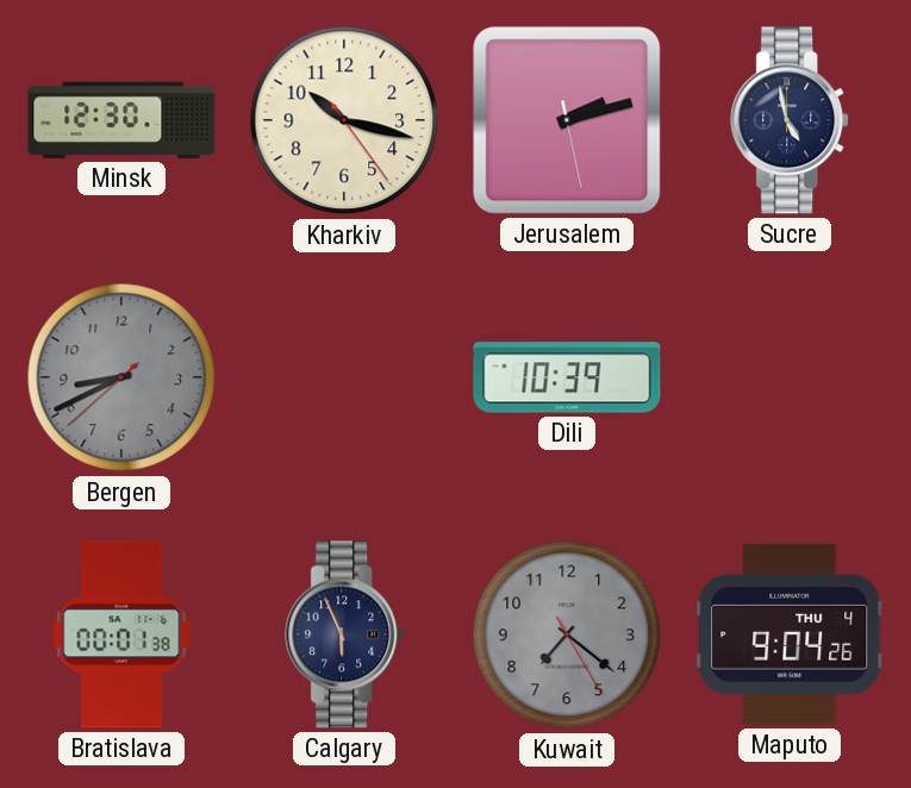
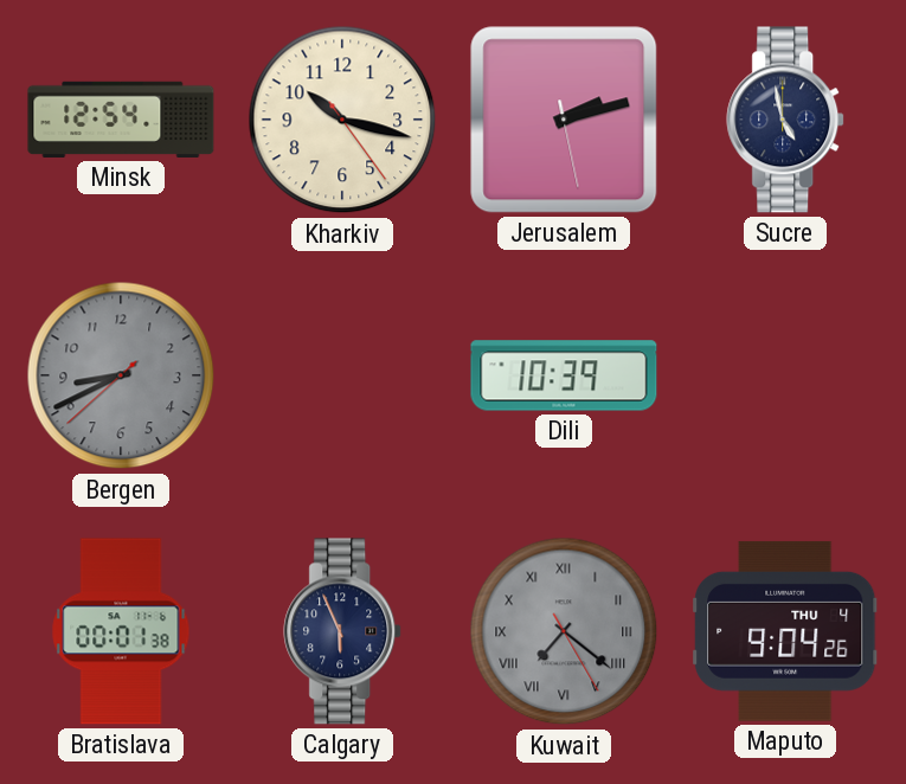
Minsk: 12:30 -> 12:54
Kuwait numerals: Arabic -> Roman
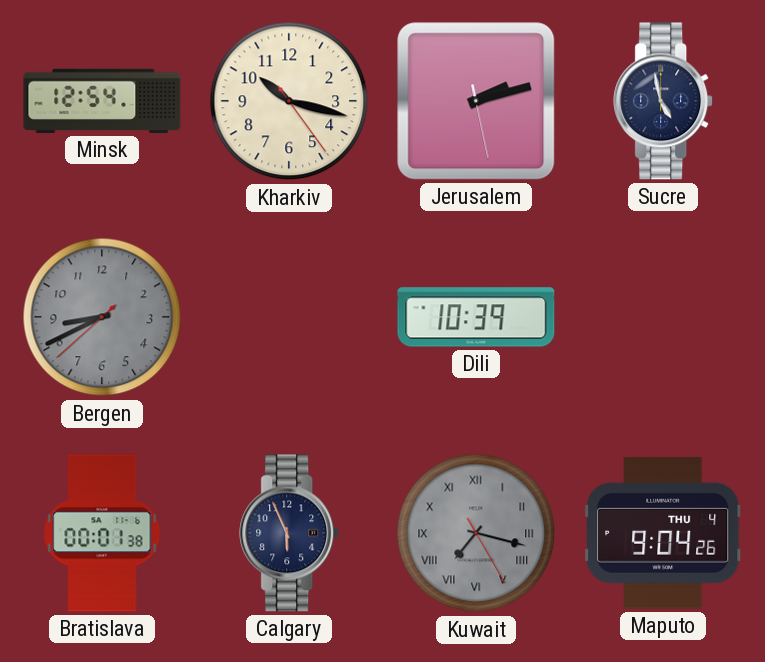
Kuwait: 7:21 -> 7:17
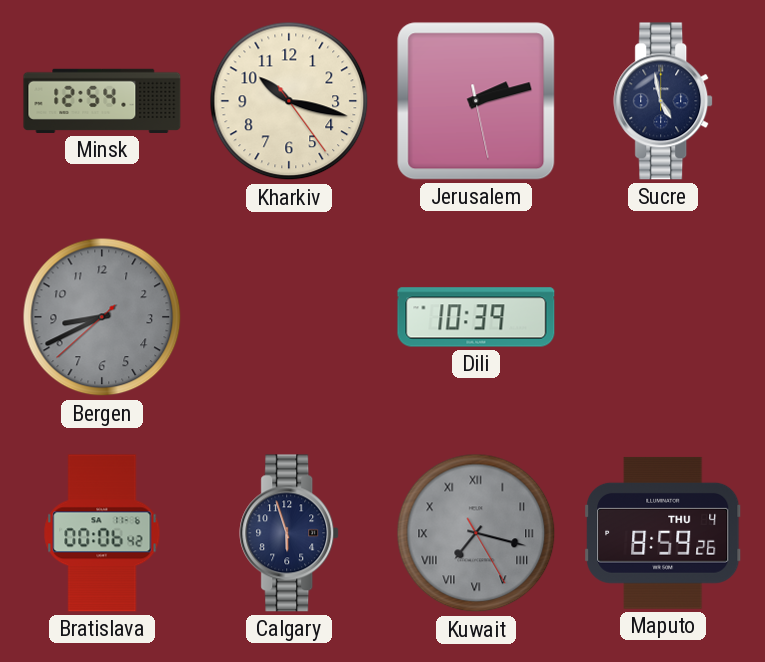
Bratislava: 00:01 -> 00:06
Calgary: 5:56 -> 5:57
Maputo: 9:04 -> 8:59
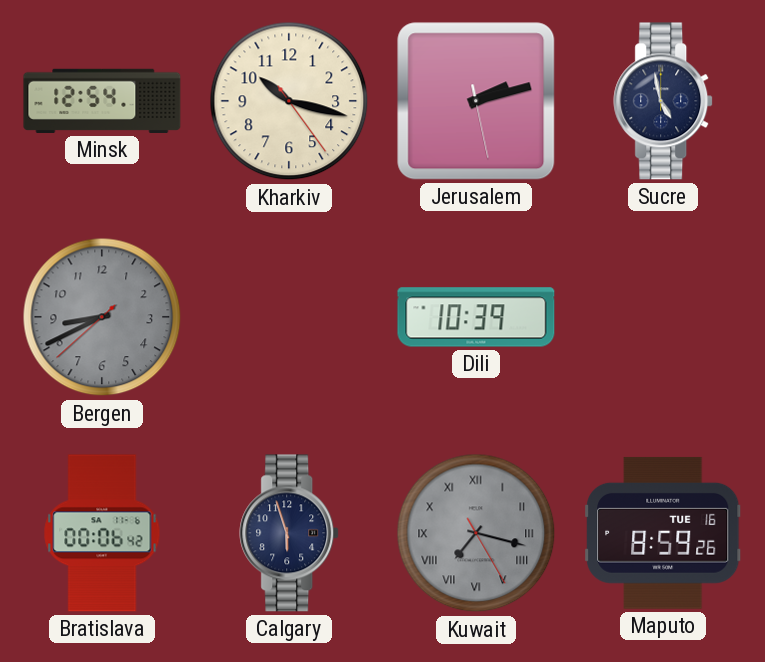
Maputo date: THU 4 -> TUE 16
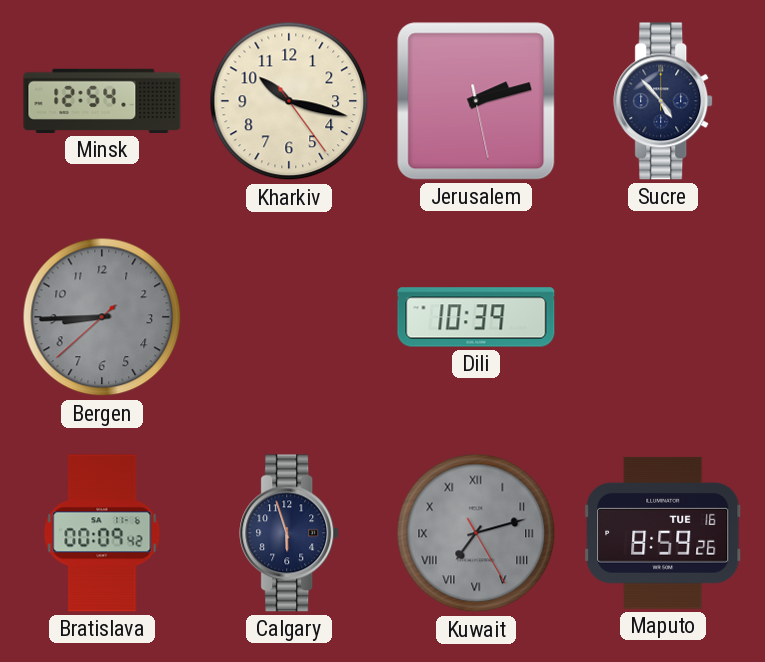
Sucre: 4:58 -> 4:53
Bergen: 8:40 -> 8:44
Bratislava: 00:06 -> 00:09
Kuwait: 7:17 -> 7:12
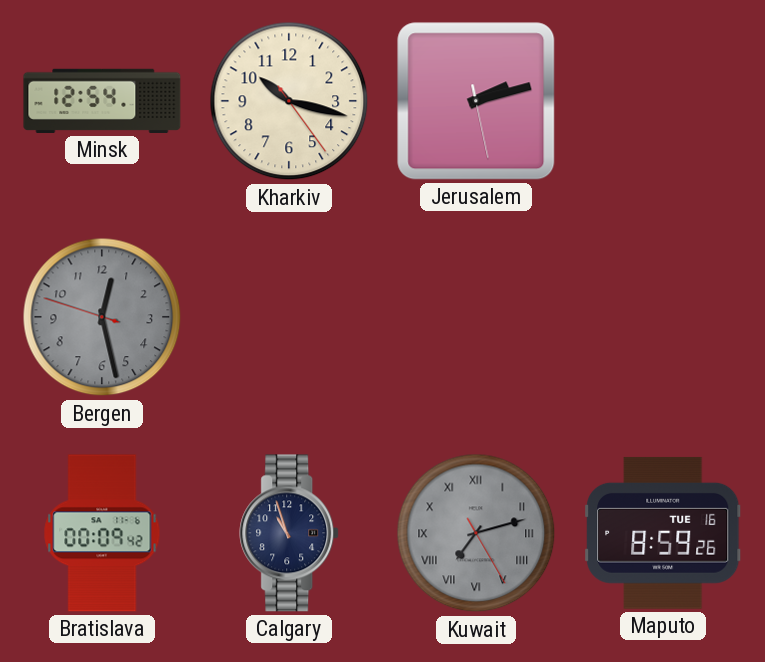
Sucre: 4:53 -> none
Bergen: 8:44 -> 12:27
Dili: 10:39 -> none
Calgary: 5:57 -> 10:57
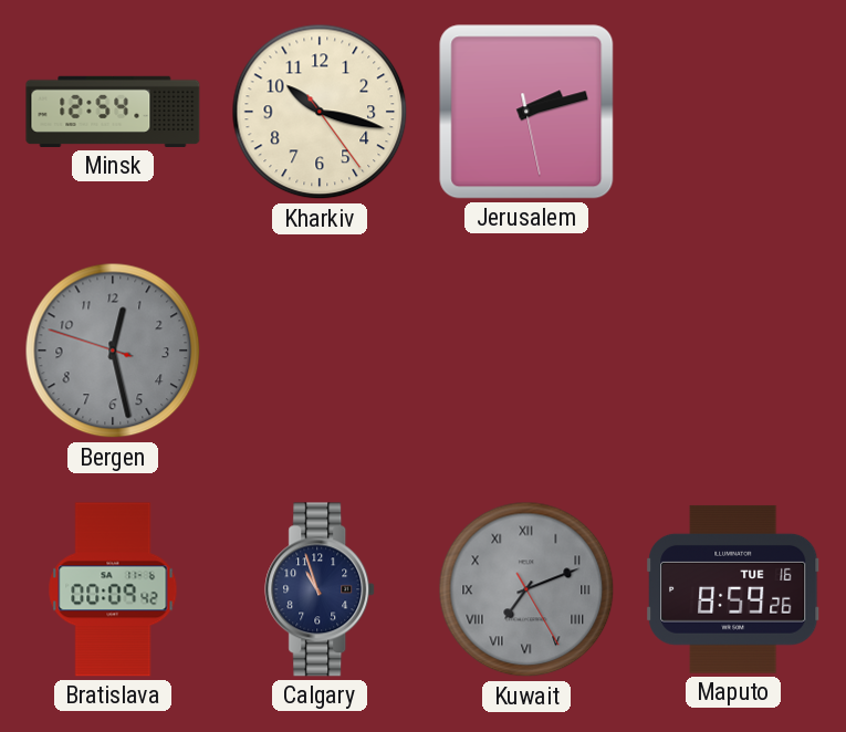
Kuwait: 7:12 -> 7:11
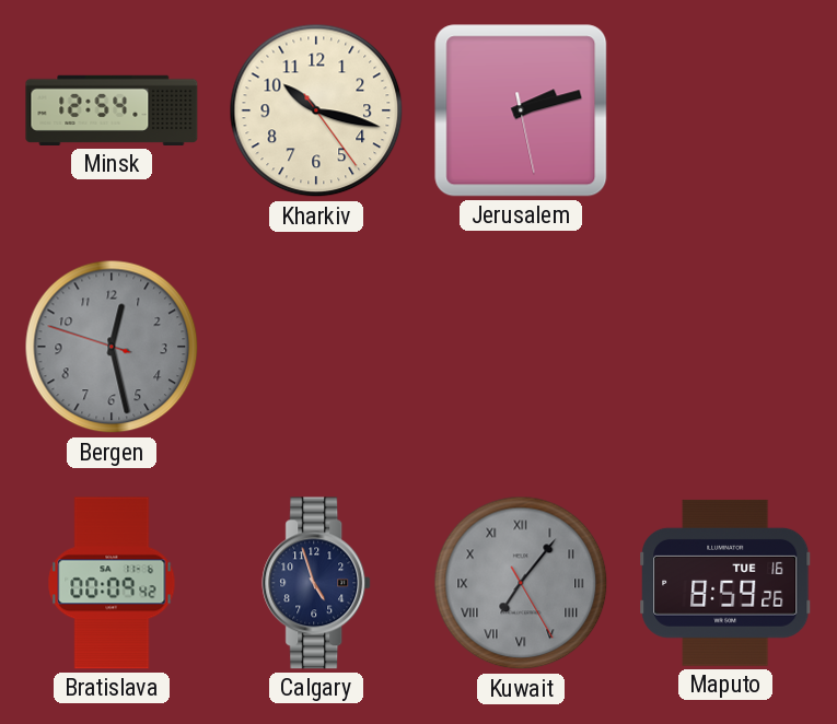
Calgary: 10:57 -> 4:57
Kuwait: 7:11 -> 7:06
